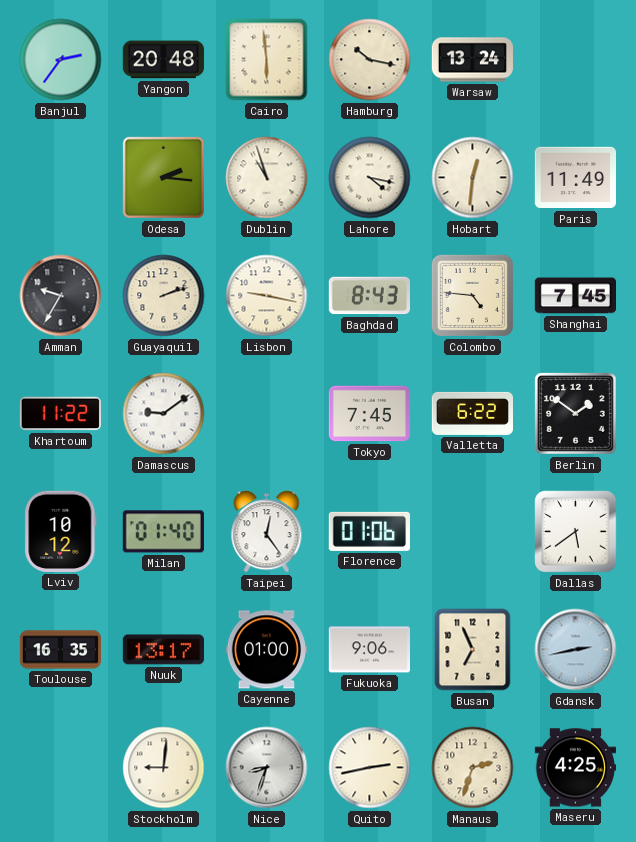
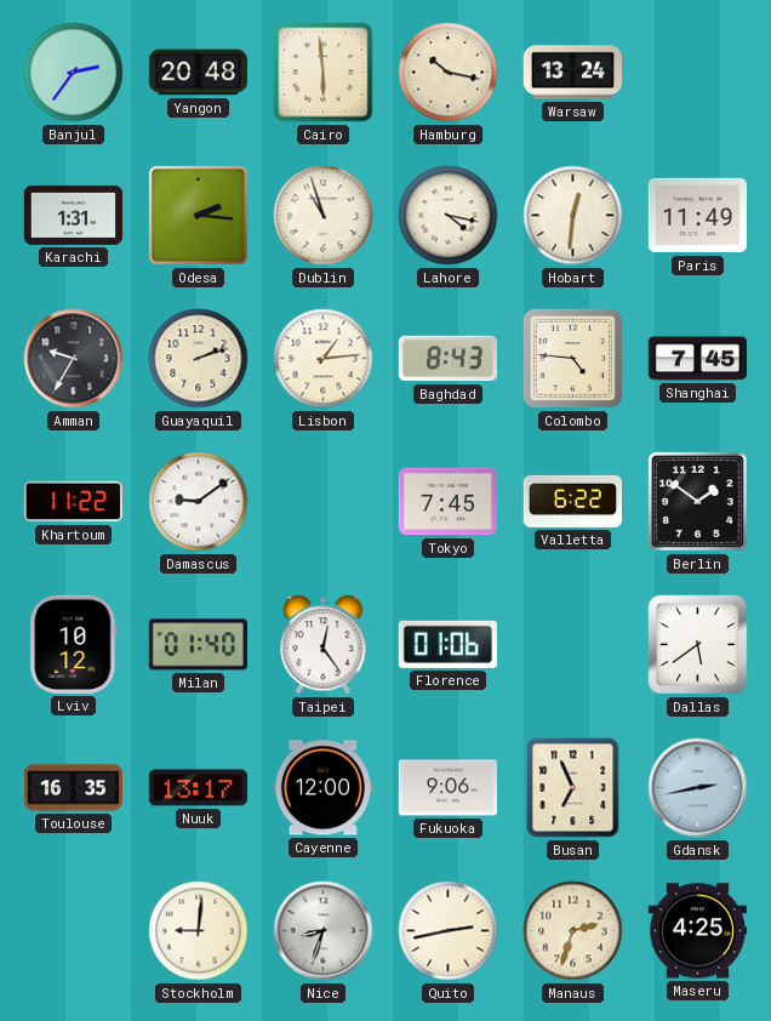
Karachi: none -> 1:31
Lisbon: 9:17 -> 1:14
Cayenne: 01:00 -> 12:00
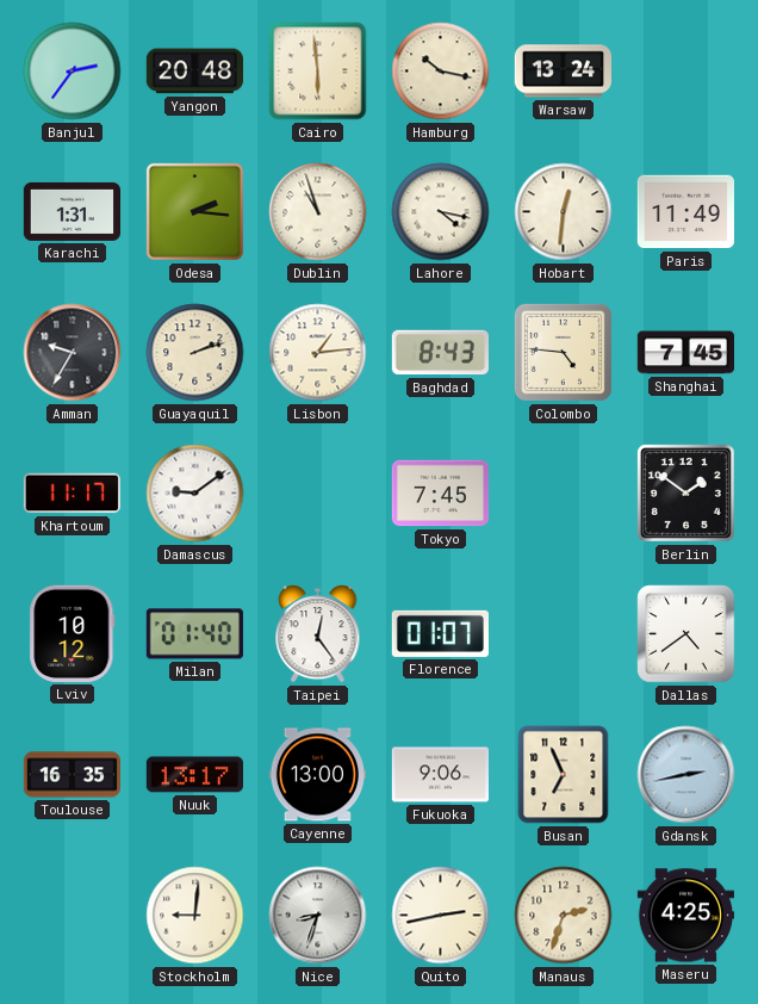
Khartoum: 11:22 -> 11:17
Valletta: 6:22 -> none
Florence: 01:06 -> 01:07
Dallas: 5:39 -> 4:39
Cayenne: 12:00 -> 13:00
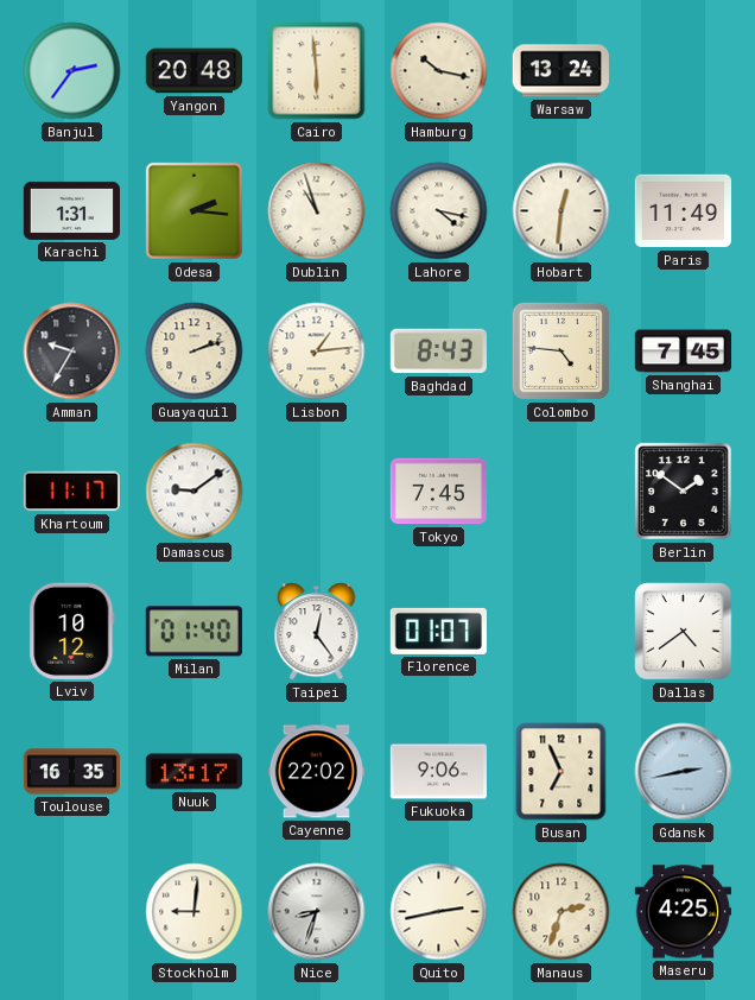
Cayenne: 13:00 -> 22:02
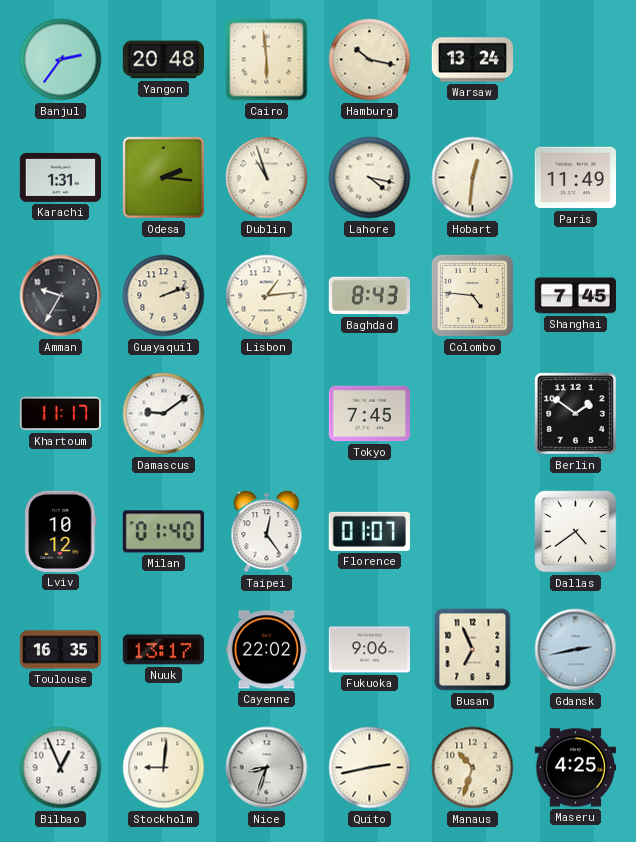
Bilbao: none -> 12:56
Manaus: 2:33 -> 10:33
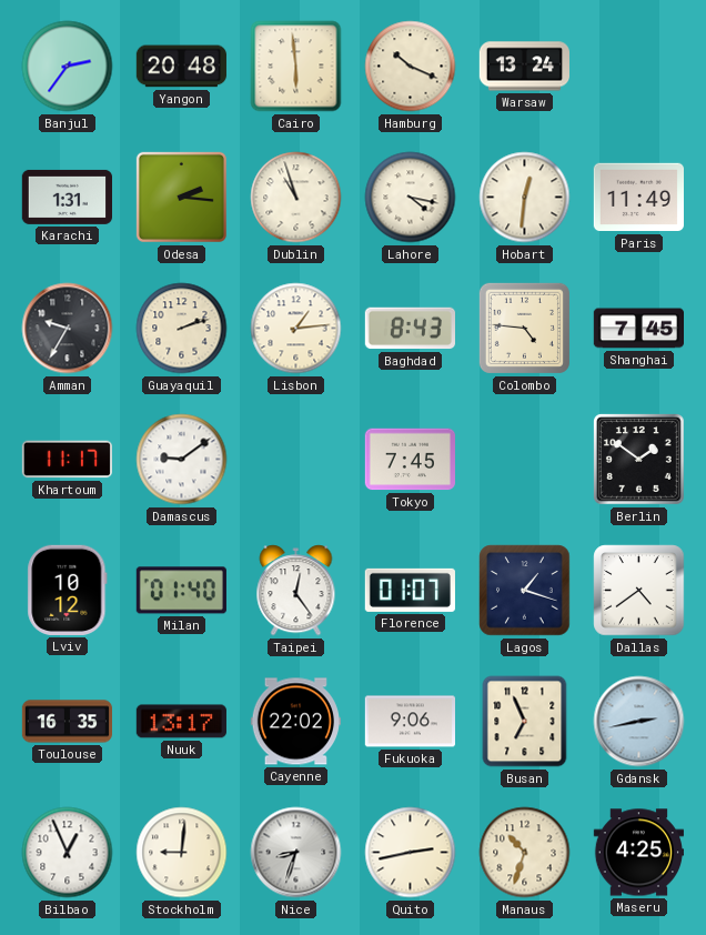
Hamburg: 10:17 -> 10:19
Lagos: none -> 1:18
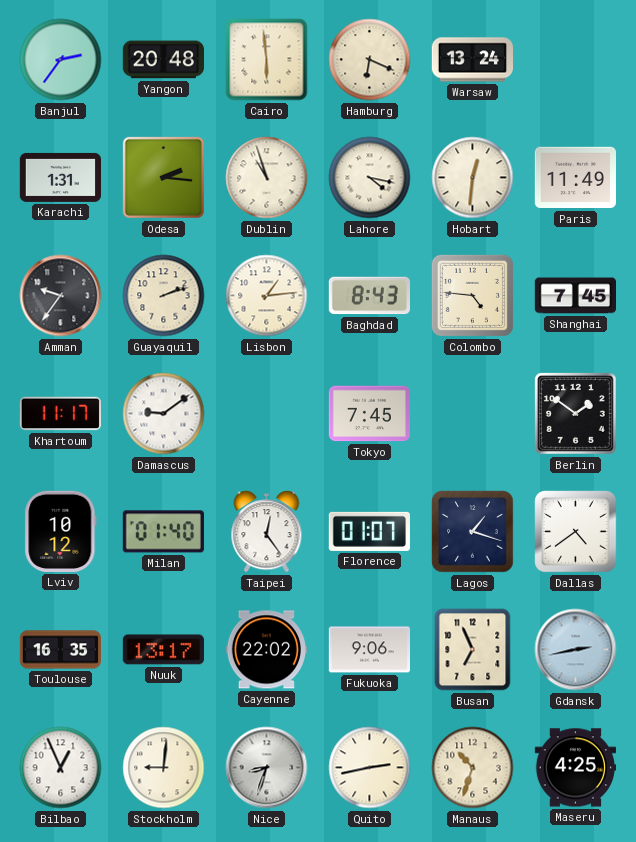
Hamburg: 10:19 -> 6:19
Amman: 9:35 -> 9:36
